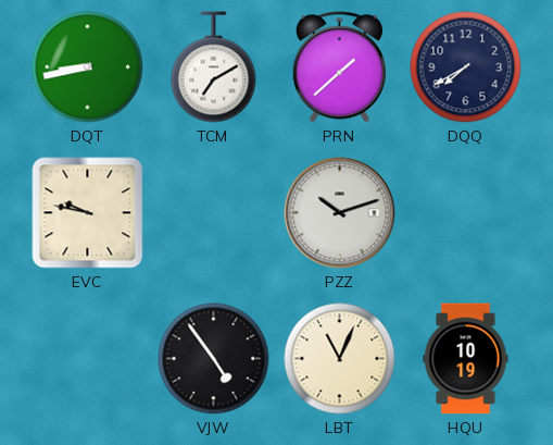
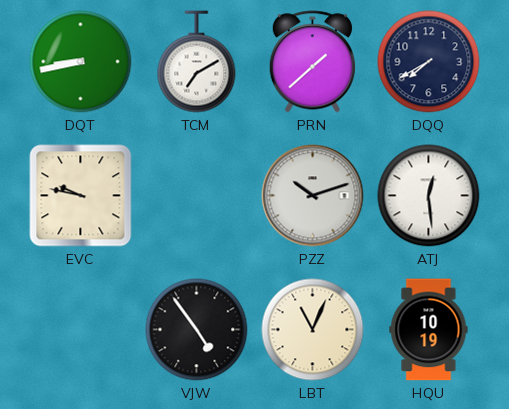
ATJ: none -> 12:29
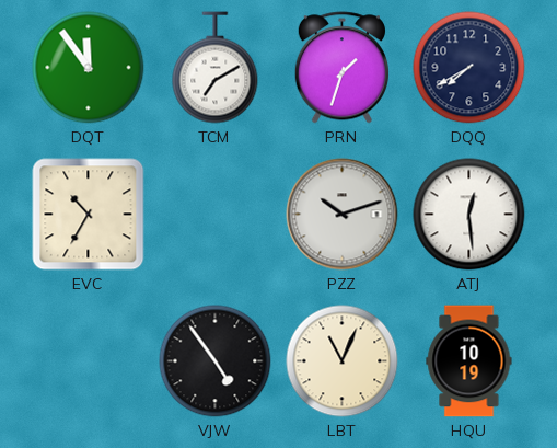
DQT: 8:43 -> 11:54
PRN: 1:38 -> 1:33
EVC: 9:47 -> 10:35
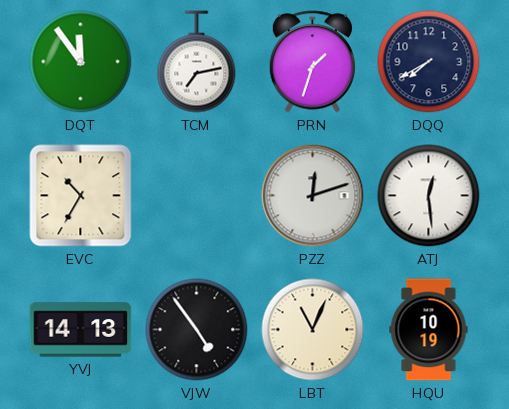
TCM: 7:10 -> 7:13
PZZ: 10:12 -> 12:12
YVJ: none -> 14:13
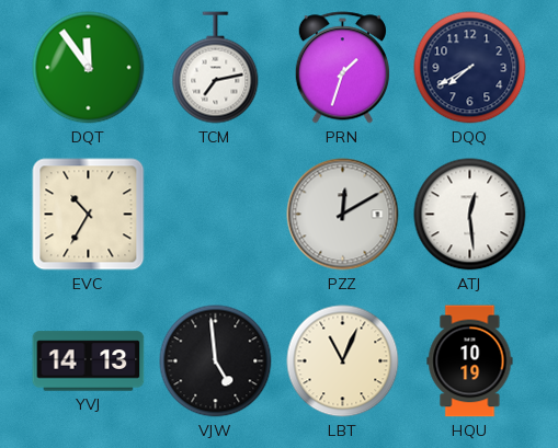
PZZ: 12:12 -> 12:10
VJW: 4:54 -> 4:59
